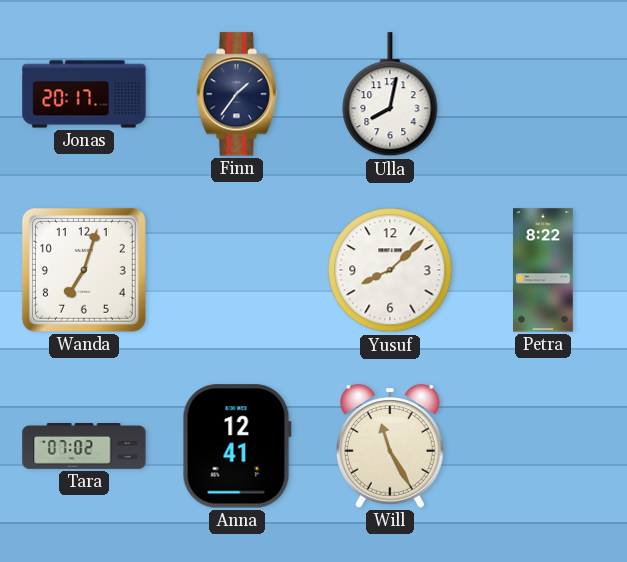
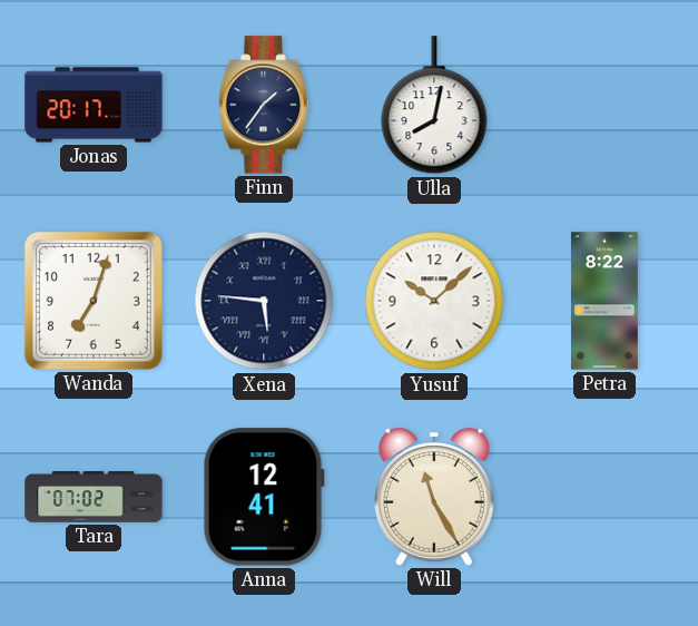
Xena: none -> 5:46
Yusuf: 8:08 -> 10:08
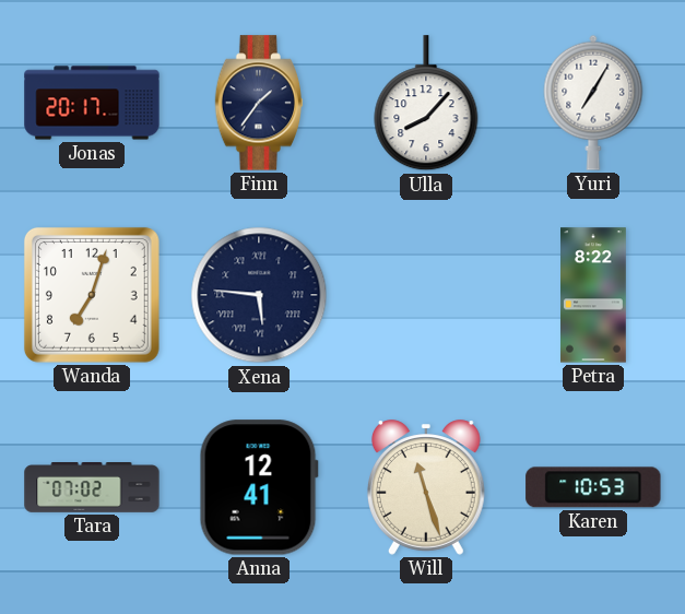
Ulla: 8:02 -> 8:07
Yuri: none -> 7:05
Yusuf: 10:08 -> none
Will: 11:25 -> 11:27
Karen: none -> 10:53
